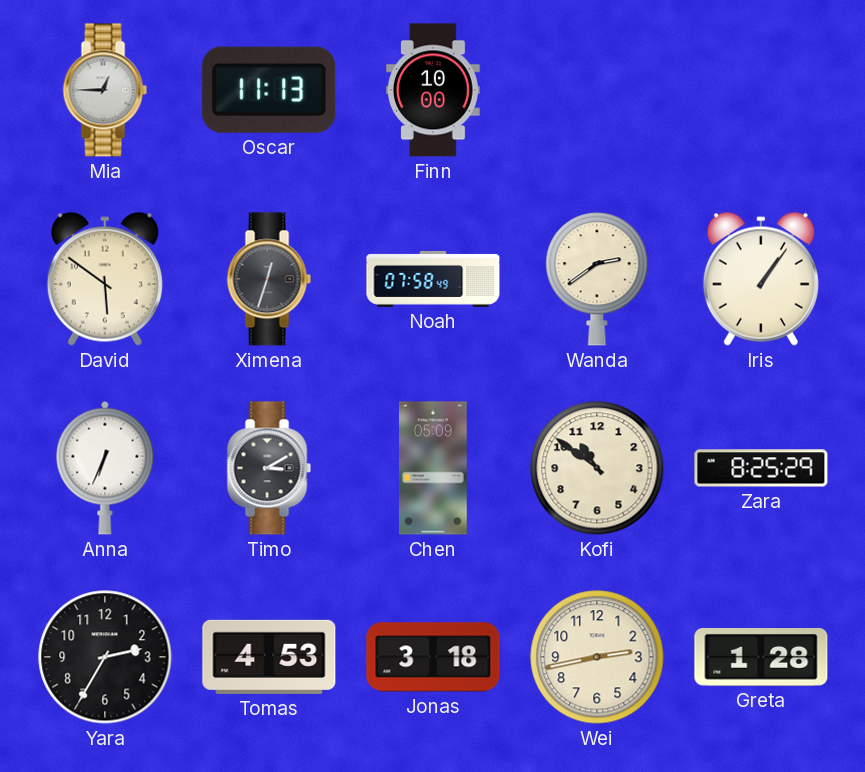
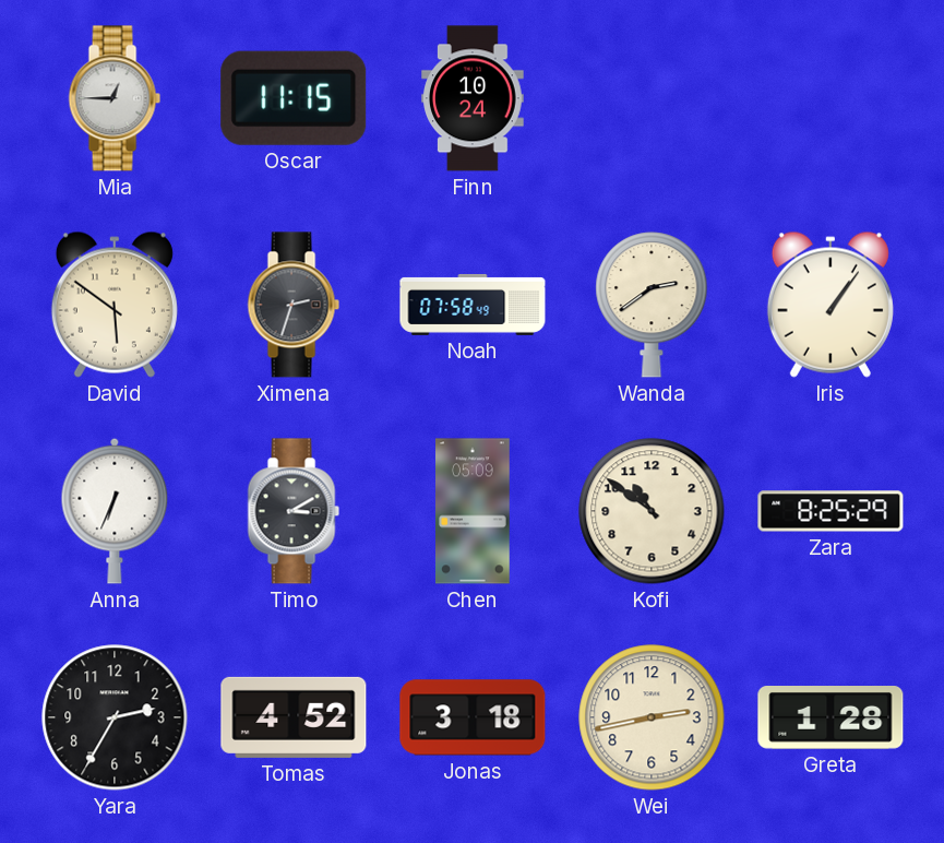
Oscar: 11:13 -> 11:15
Finn: 10:00 -> 10:24
Ximena: 12:33 -> 2:33
Tomas: 4:53 -> 4:52
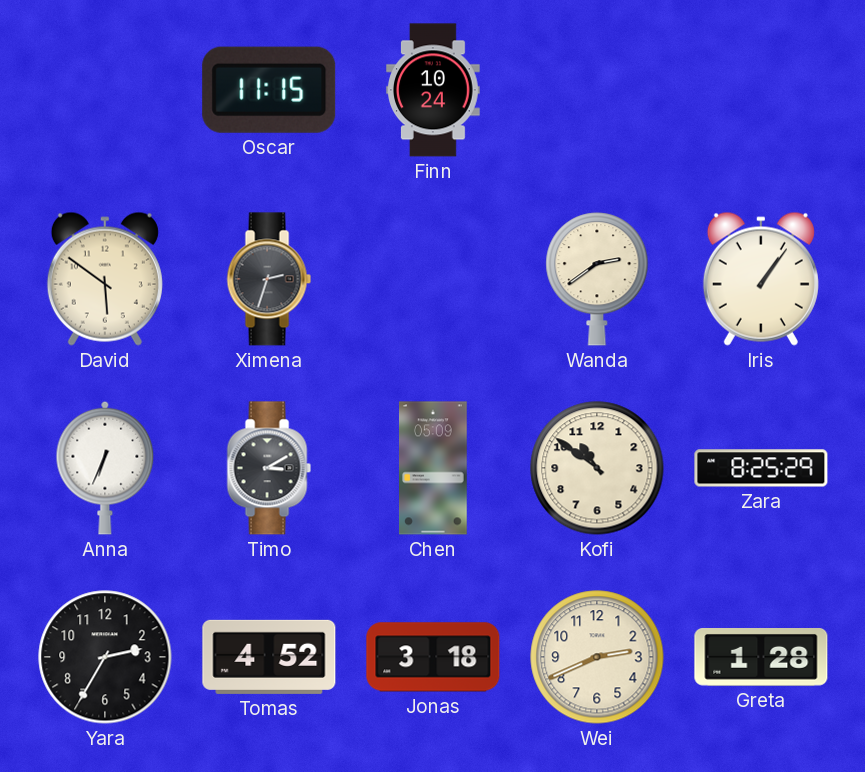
Mia: 12:45 -> none
Noah: 07:58 -> none
Wei: 2:43 -> 2:41
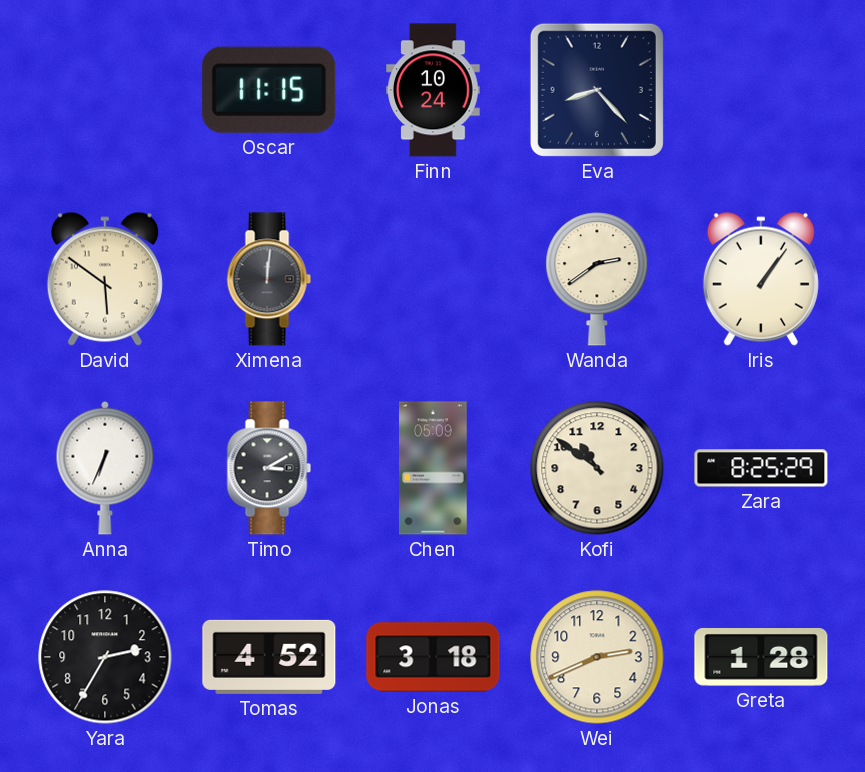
Eva: none -> 8:23
Ximena: 2:33 -> 12:01
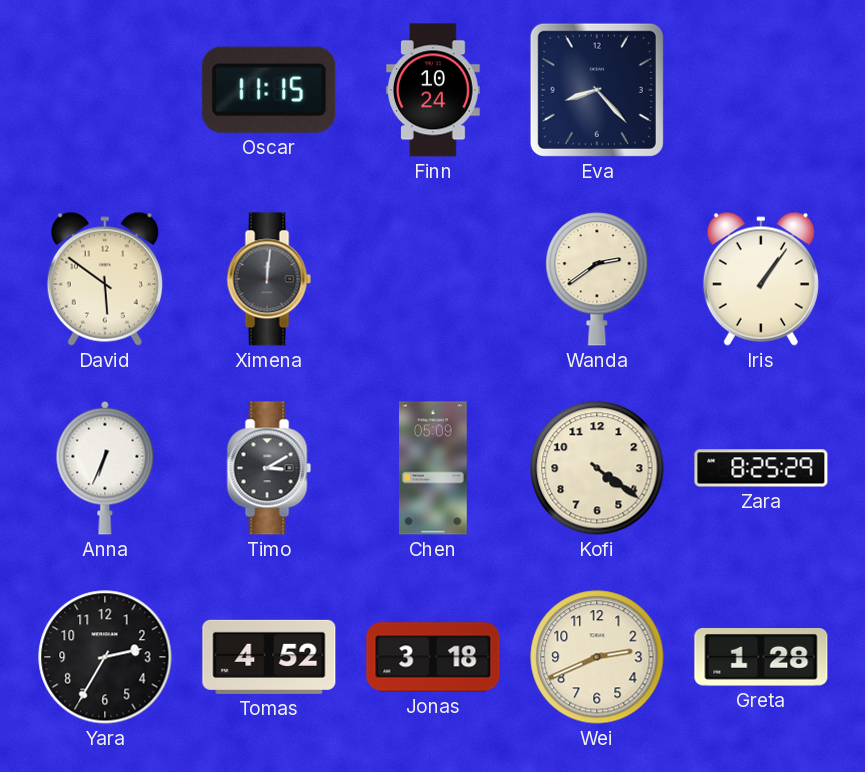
Kofi: 10:51 -> 4:21
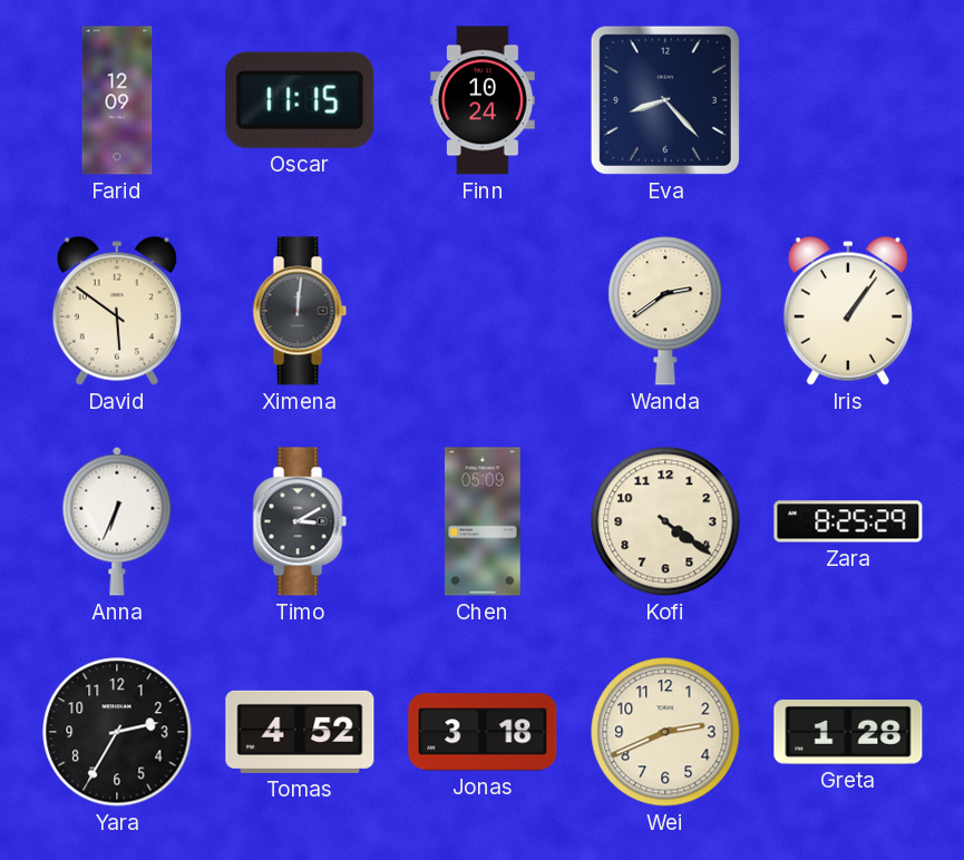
Farid: none -> 12:09
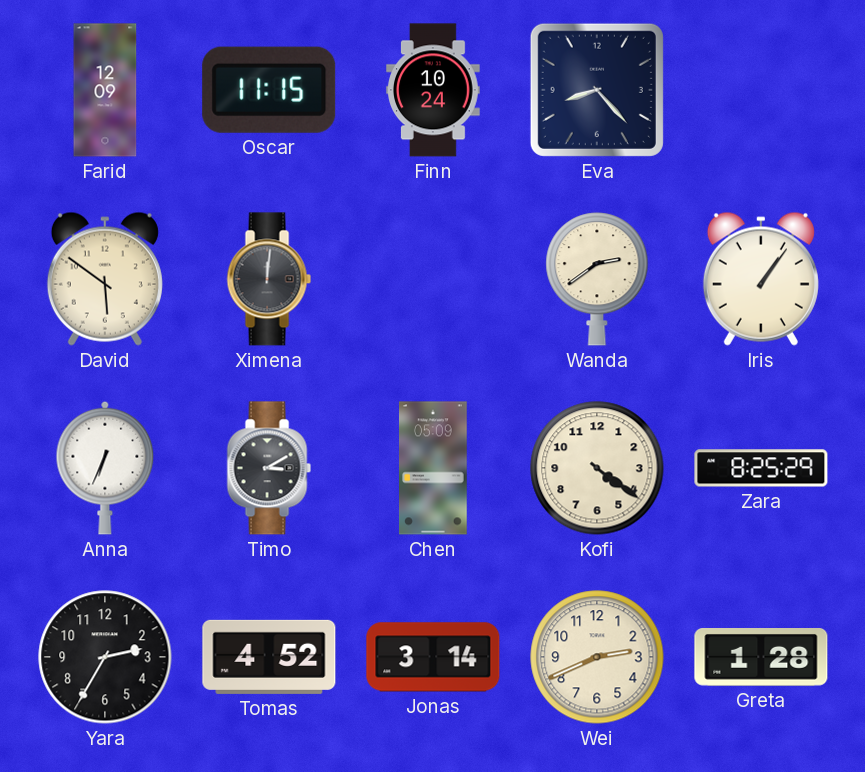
Jonas: 3:18 -> 3:14
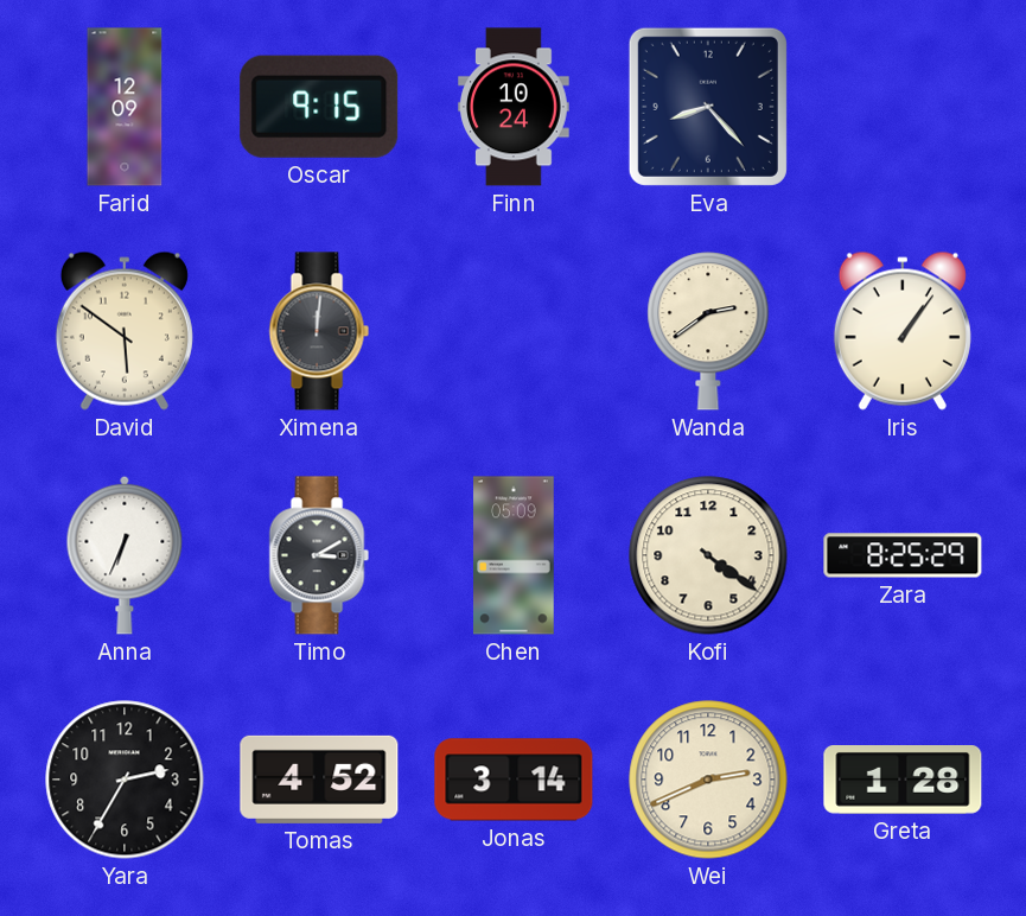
Oscar: 11:15 -> 9:15
